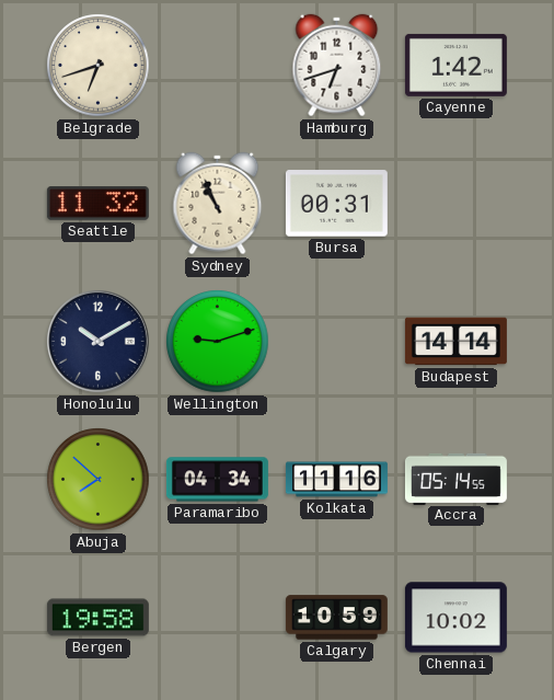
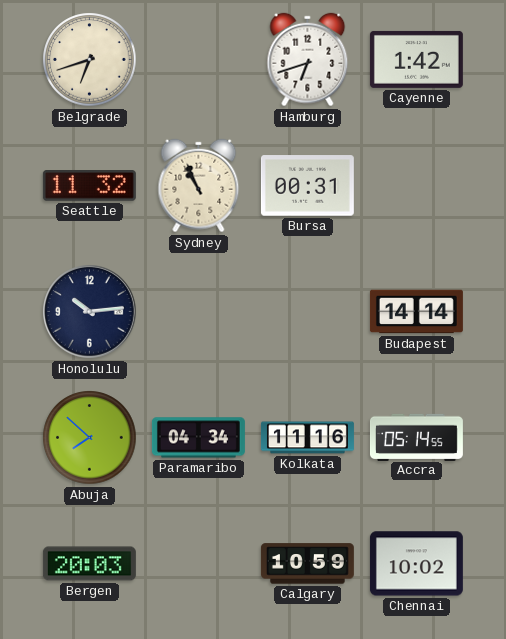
Honolulu: 10:10 -> 10:14
Wellington: 9:12 -> none
Bergen: 19:58 -> 20:03
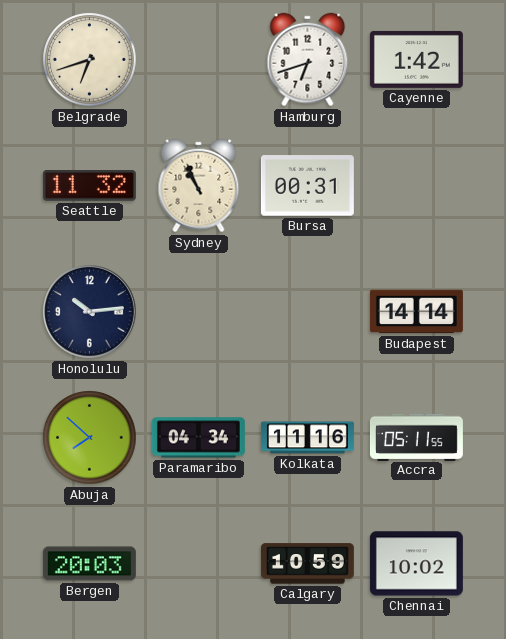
Accra: 05:14 -> 05:11
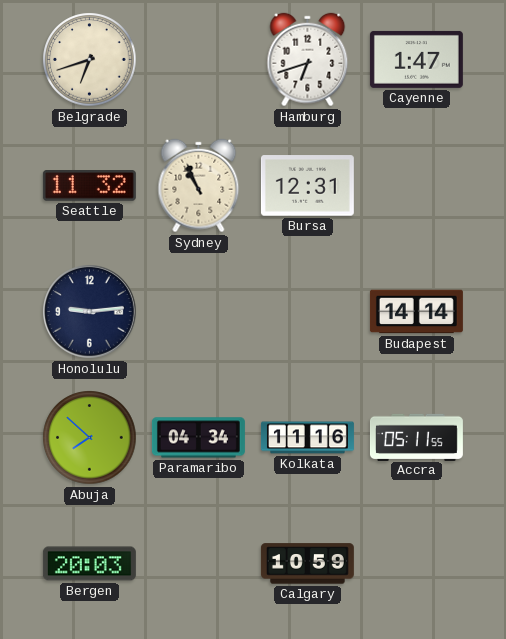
Cayenne: 1:42 -> 1:47
Bursa: 00:31 -> 12:31
Honolulu: 10:14 -> 9:14
Chennai: 10:02 -> none
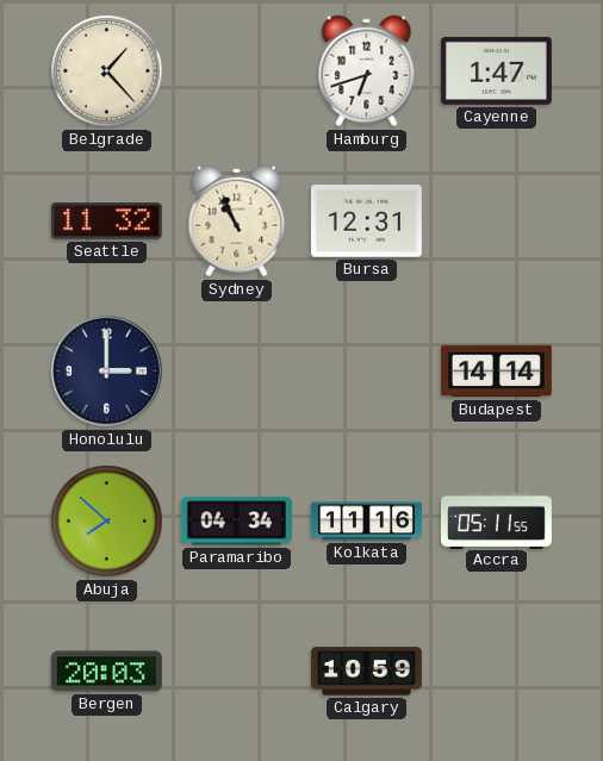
Belgrade: 6:42 -> 1:23
Honolulu: 9:14 -> 3:00
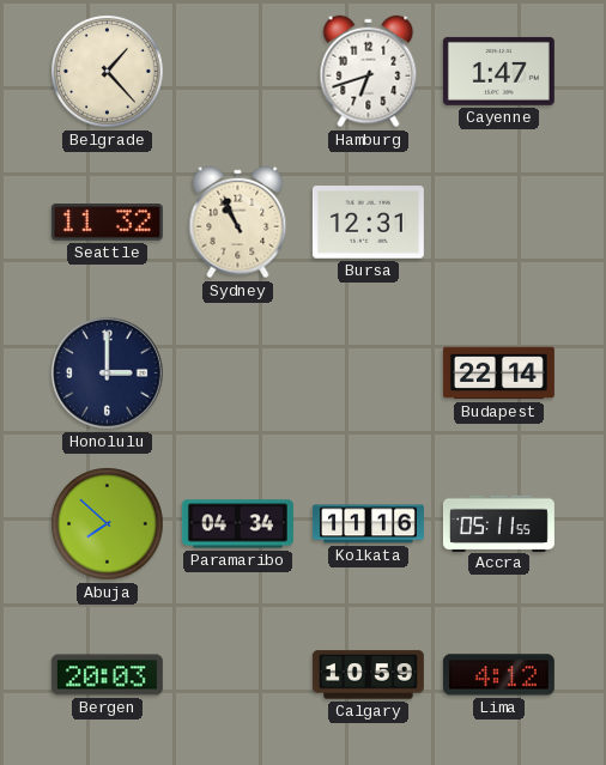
Budapest: 14:14 -> 22:14
Lima: none -> 4:12
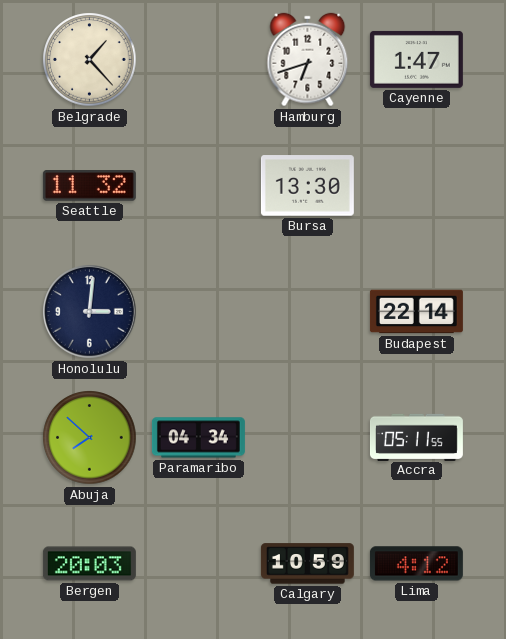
Sydney: 10:56 -> none
Bursa: 12:31 -> 13:30
Honolulu: 3:00 -> 3:01
Kolkata: 11:16 -> none
